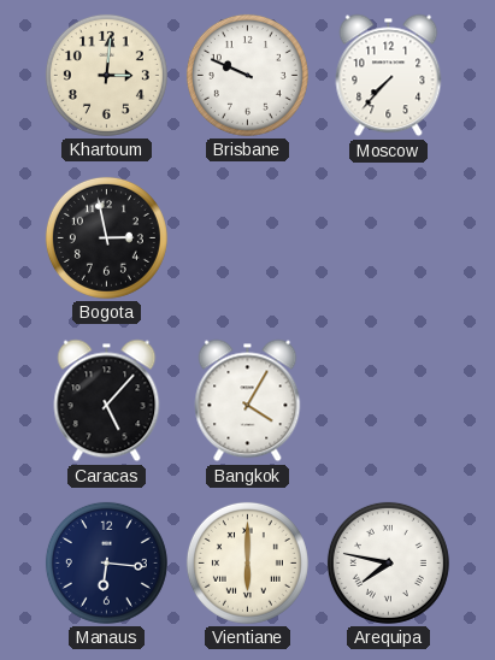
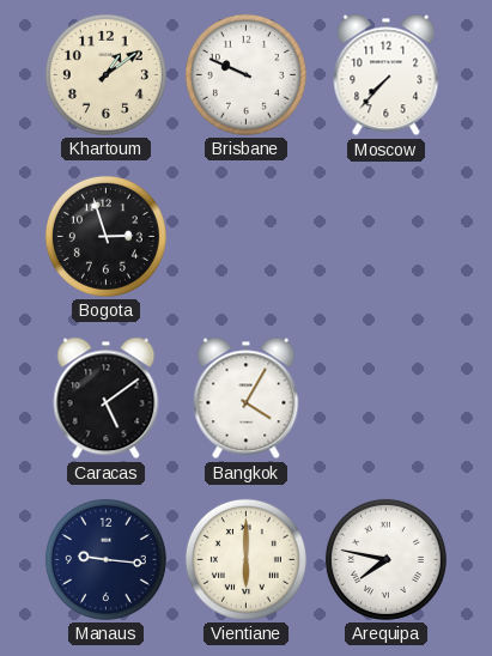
Khartoum: 3:01 -> 1:09
Bogota: 2:58 -> 2:57
Caracas: 5:07 -> 5:09
Manaus: 6:16 -> 9:16
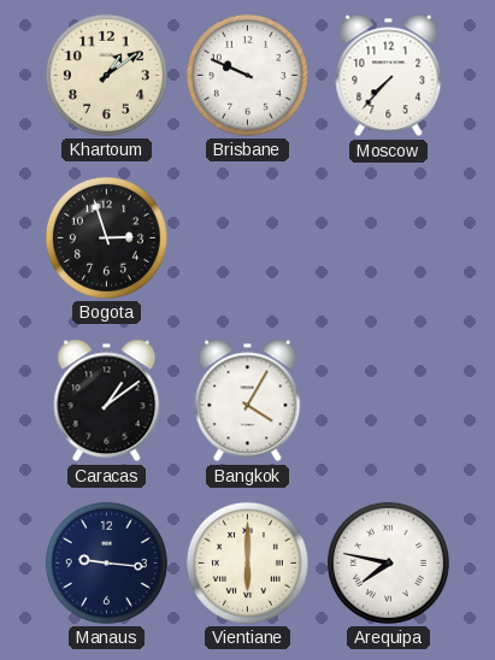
Caracas: 5:09 -> 1:09
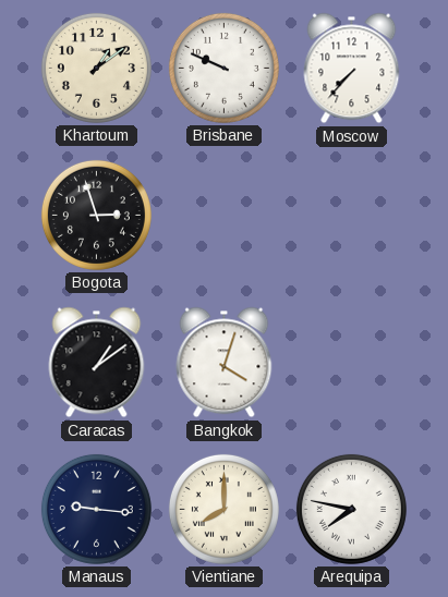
Bangkok: 4:05 -> 4:03
Vientiane: 6:00 -> 8:00
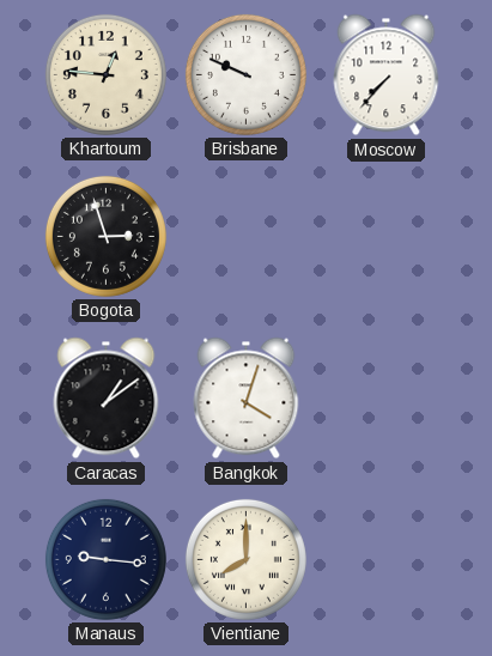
Khartoum: 1:09 -> 12:46
Arequipa: 7:47 -> none
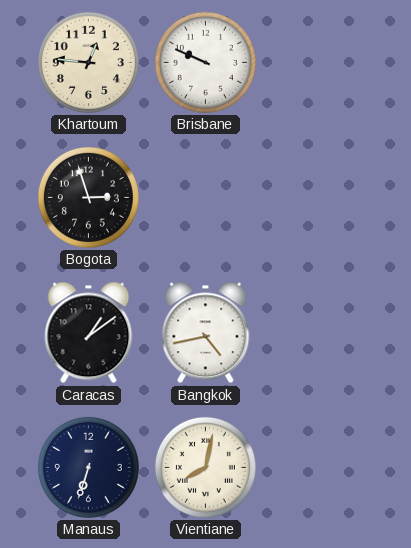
Moscow: 7:37 -> none
Bangkok: 4:03 -> 4:43
Manaus: 9:16 -> 6:33
Vientiane: 8:00 -> 8:02
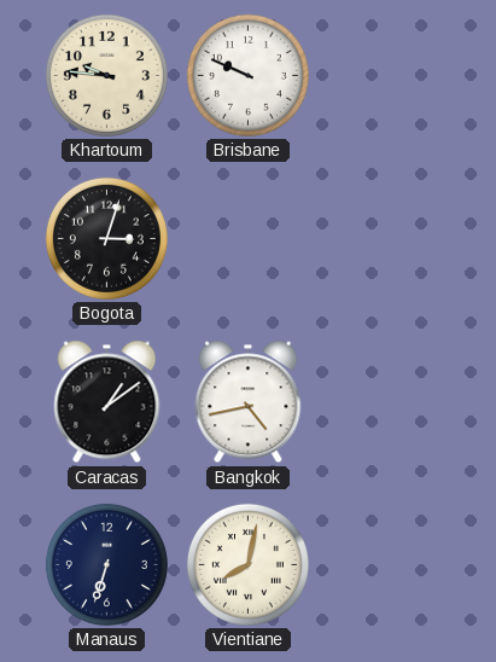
Khartoum: 12:46 -> 9:46
Bogota: 2:57 -> 3:03
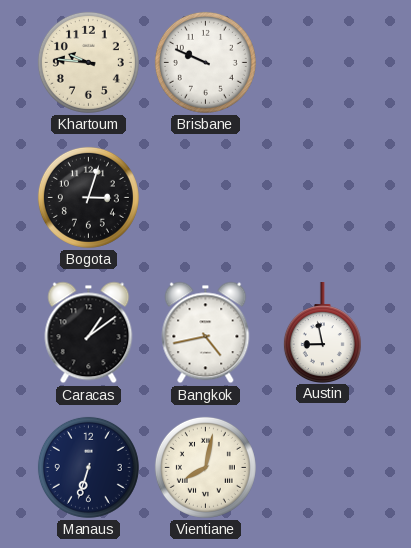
Austin: none -> 8:58
